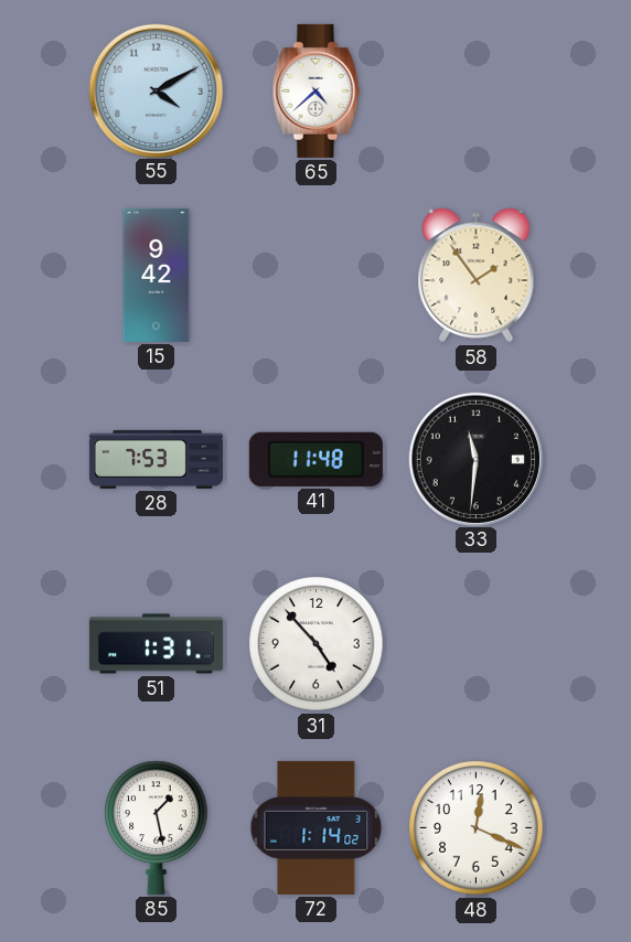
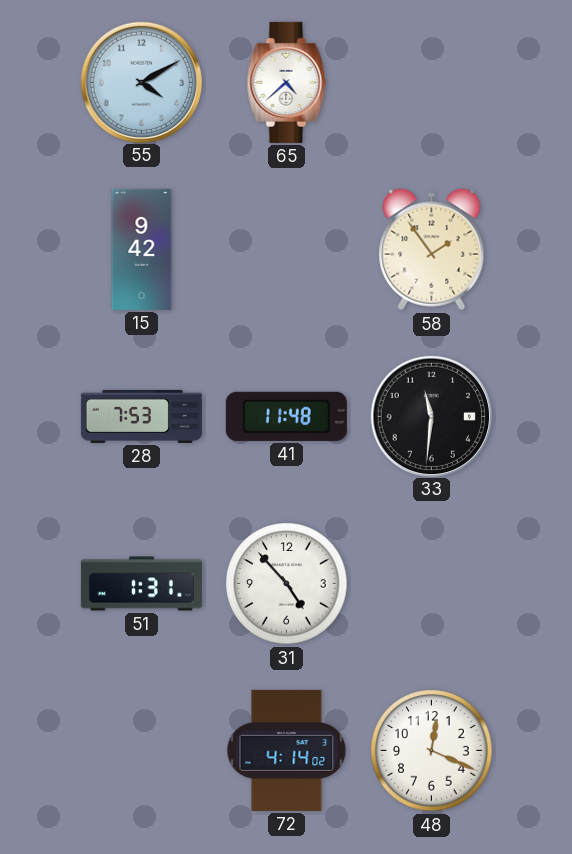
85: 1:28 -> none
72: 1:14 -> 4:14
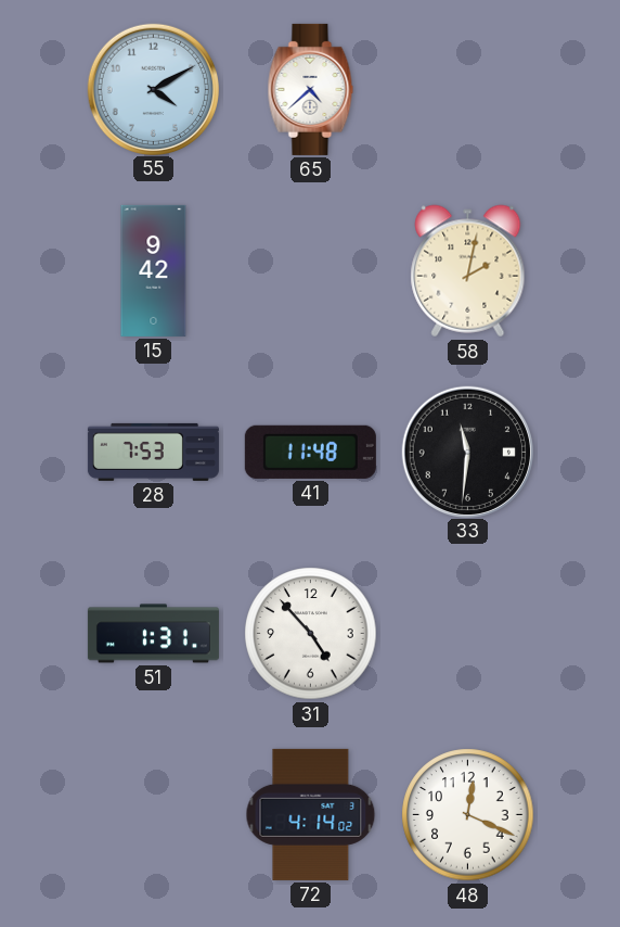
58: 1:54 -> 2:02
